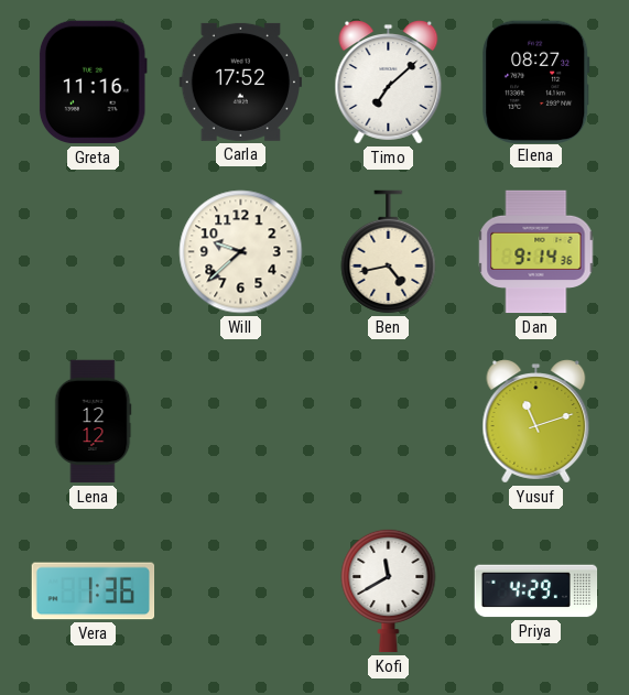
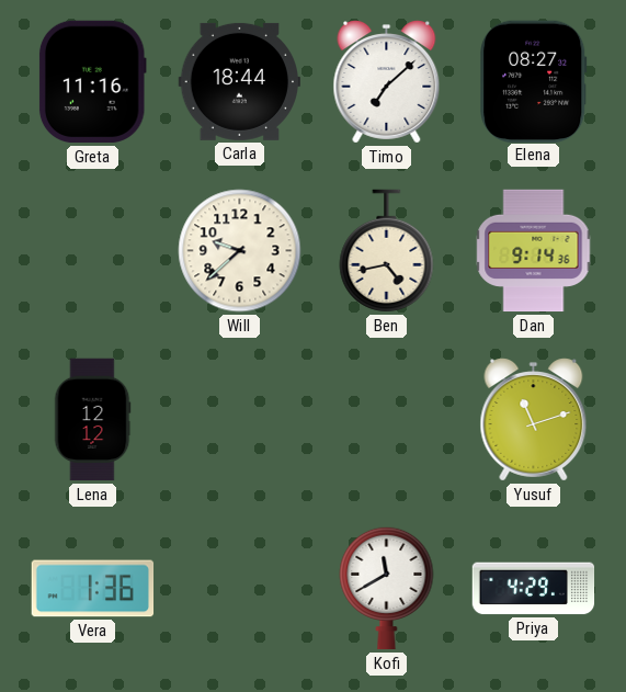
Carla: 17:52 -> 18:44
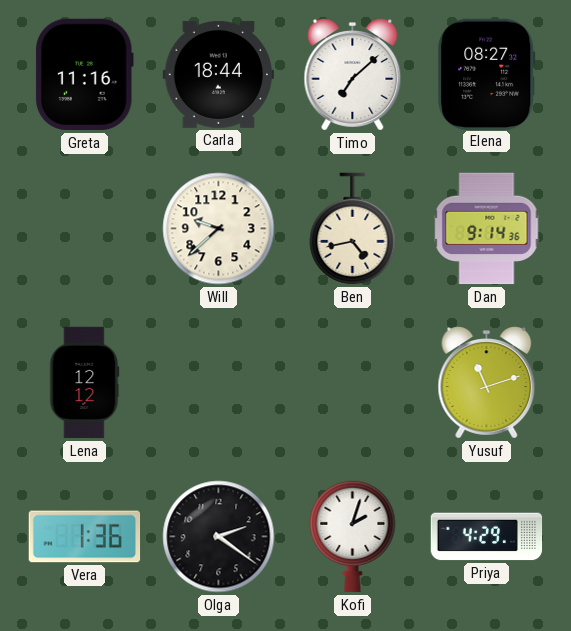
Olga: none -> 2:21
Kofi: 11:40 -> 2:03
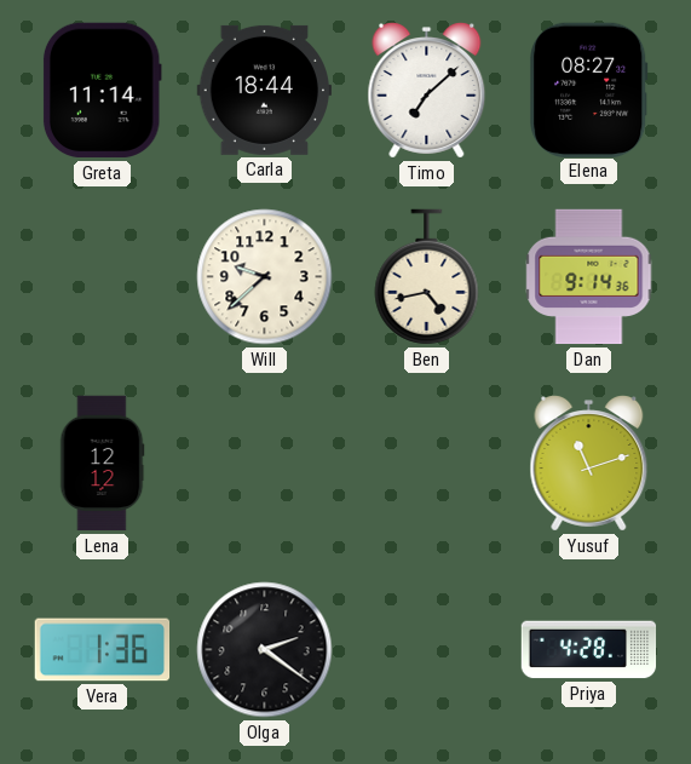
Greta: 11:16 -> 11:14
Kofi: 2:03 -> none
Priya: 4:29 -> 4:28
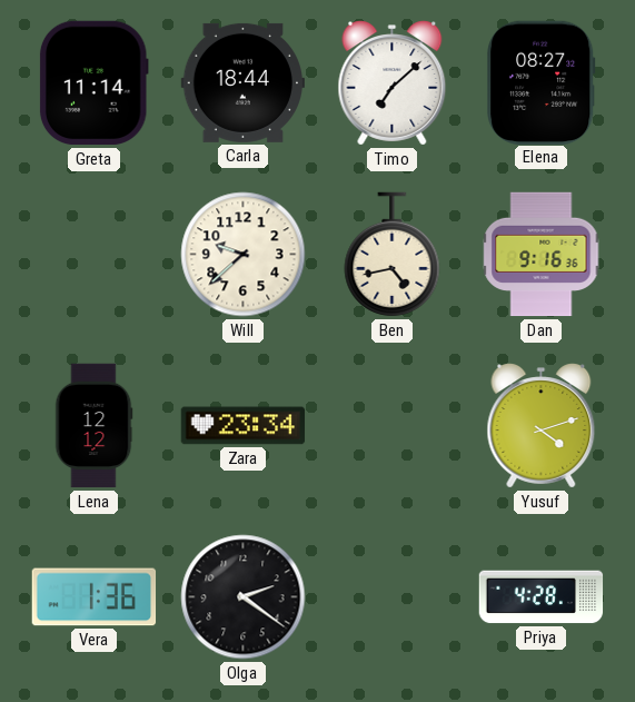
Dan: 9:14 -> 9:16
Zara: none -> 23:34
Yusuf: 11:12 -> 4:12
